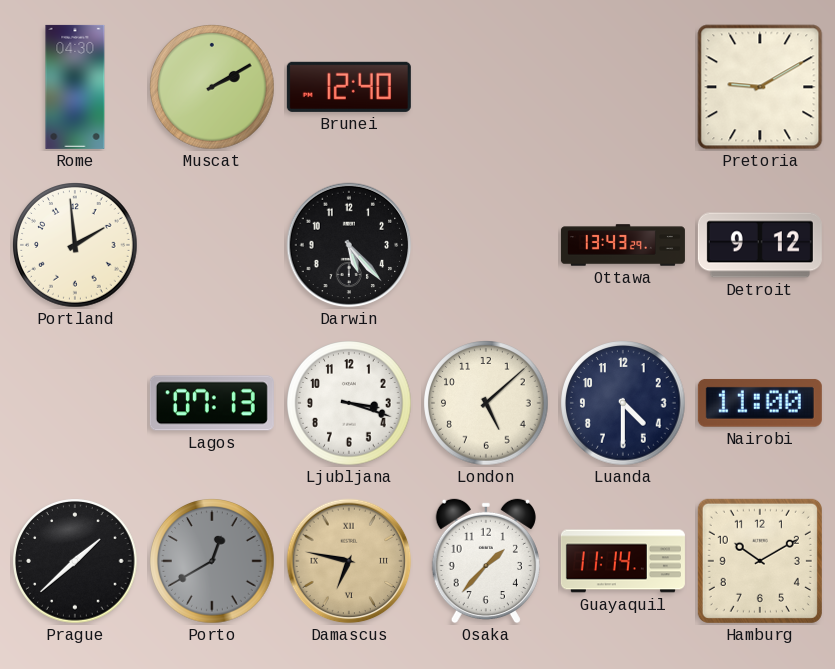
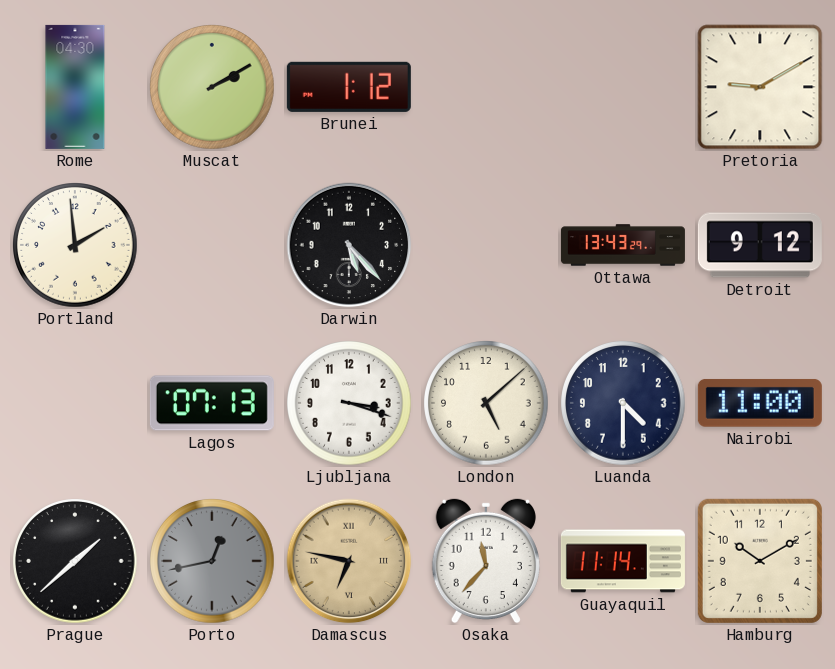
Brunei: 12:40 -> 1:12
Porto: 12:40 -> 12:43
Osaka: 1:37 -> 11:37
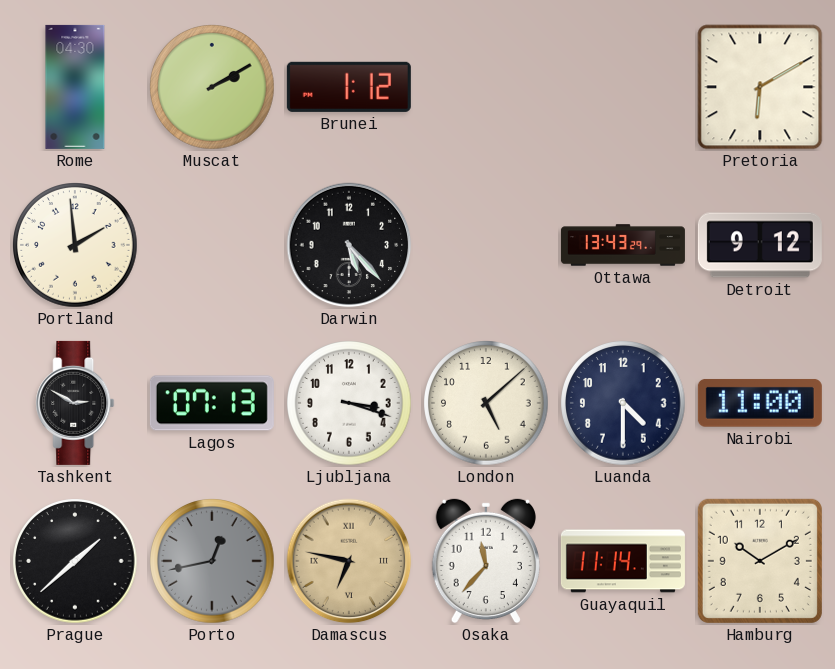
Pretoria: 9:10 -> 6:10
Tashkent: none -> 2:50
